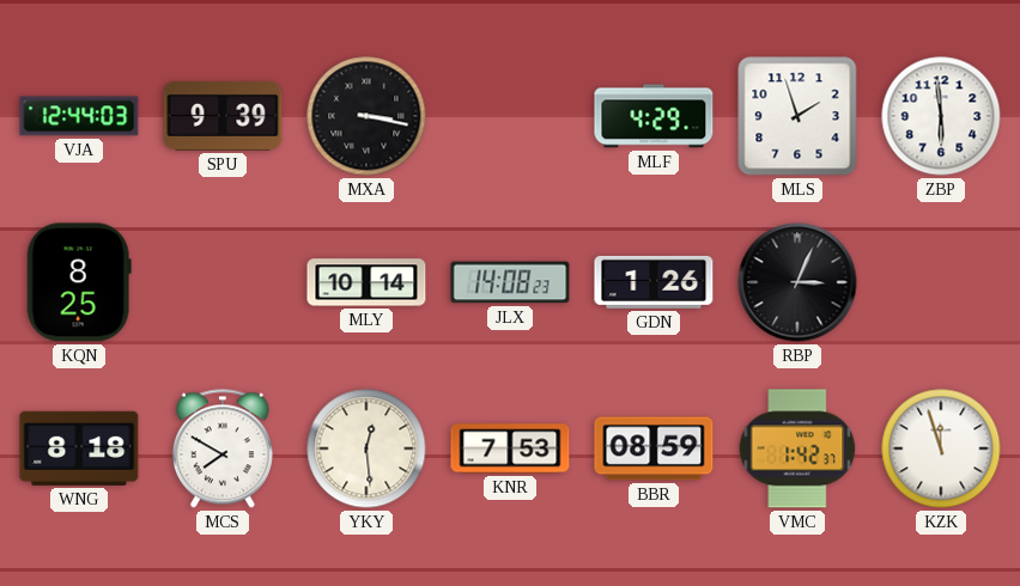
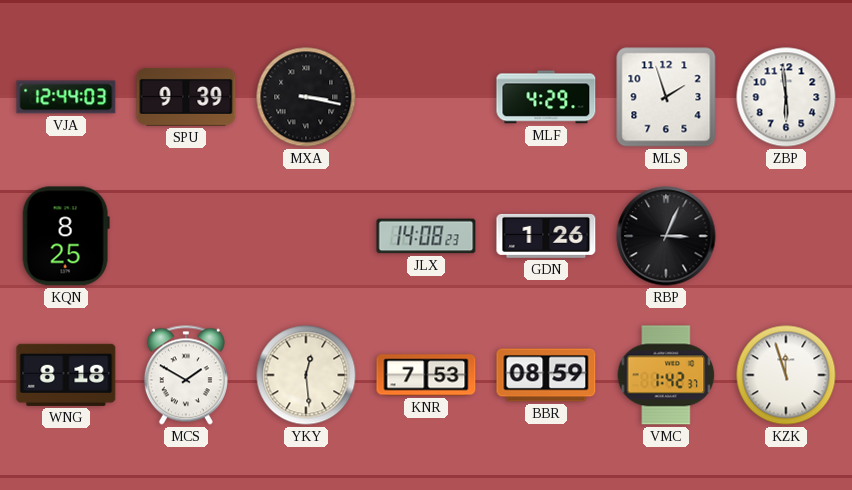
MLY: 10:14 -> none
MCS: 7:50 -> 1:50
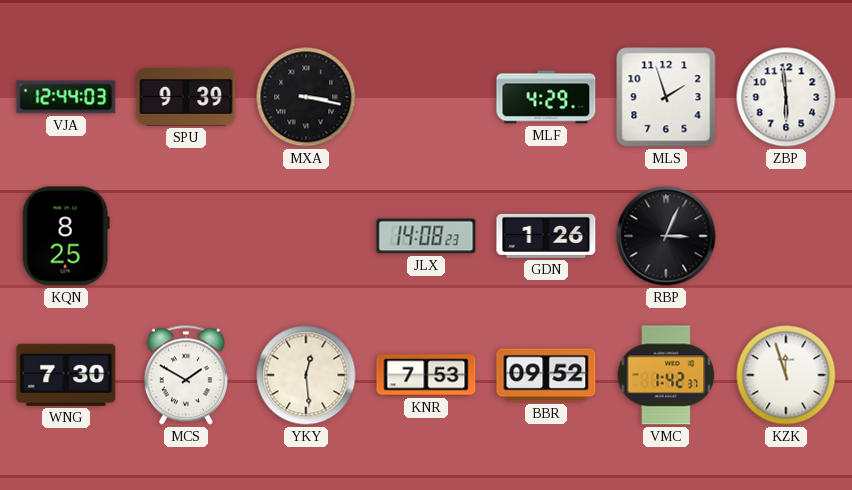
WNG: 8:18 -> 7:30
BBR: 08:59 -> 09:52
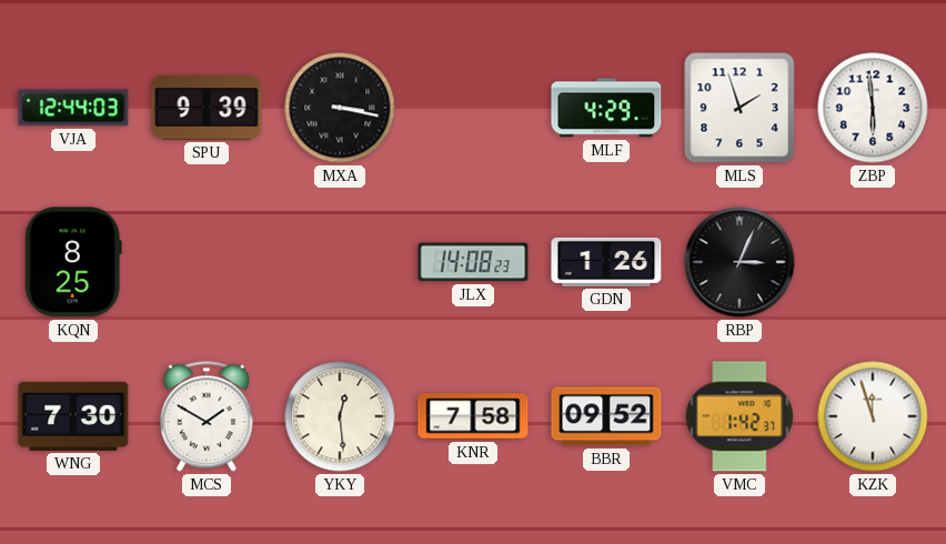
KNR: 7:53 -> 7:58
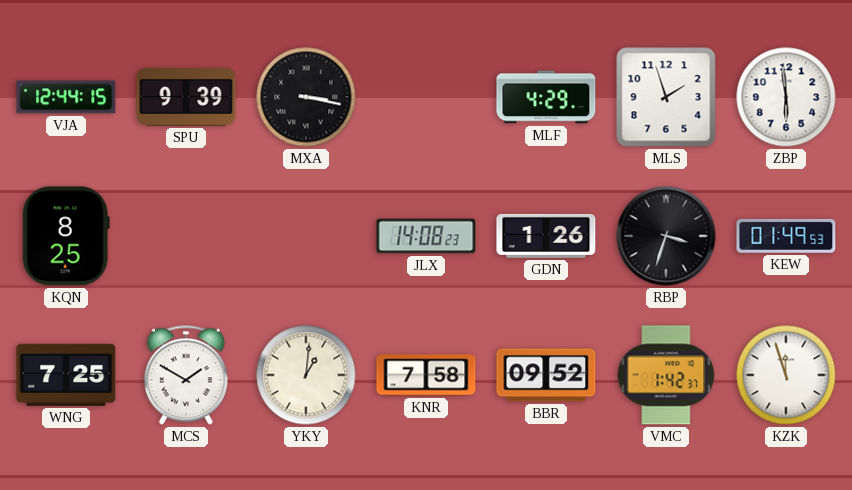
VJA: 12:44:03 -> 12:44:15
RBP: 3:04 -> 3:33
KEW: none -> 01:49
WNG: 7:30 -> 7:25
YKY: 12:29 -> 1:01
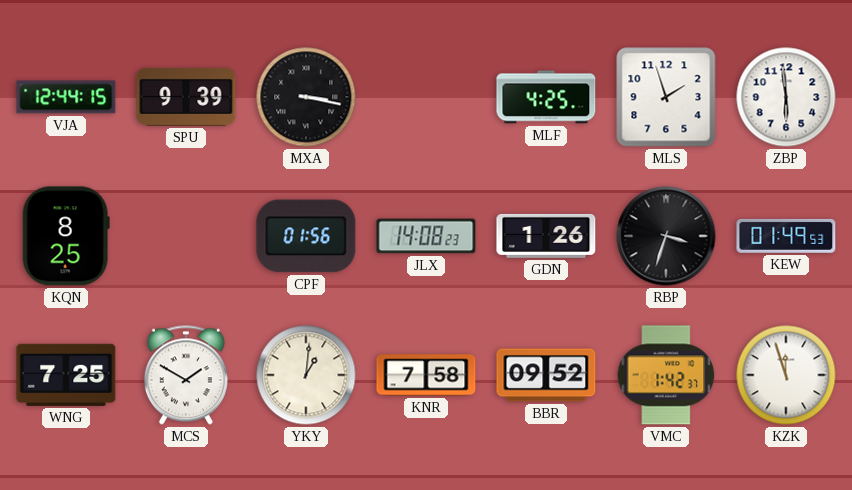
MLF: 4:29 -> 4:25
CPF: none -> 01:56
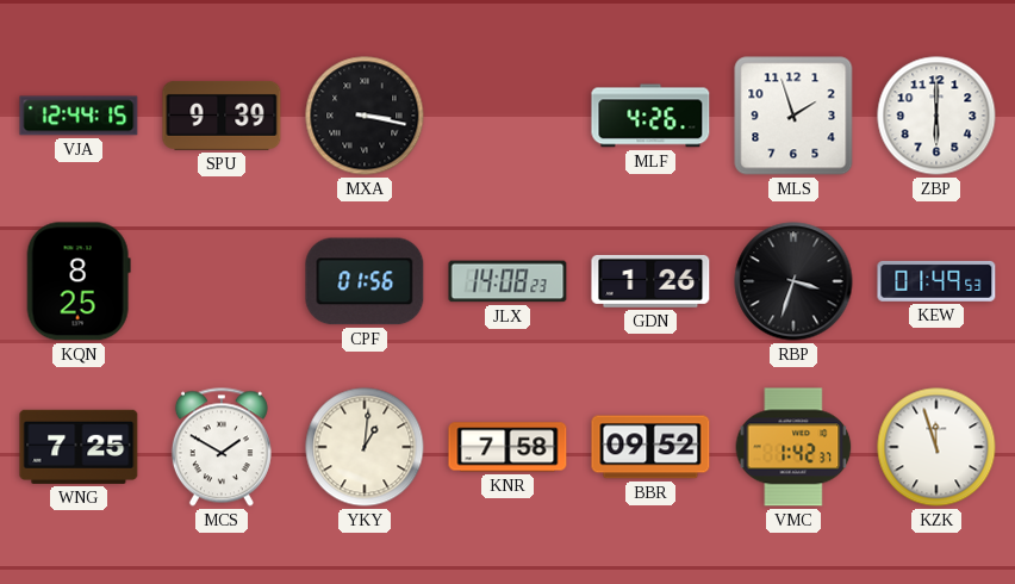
MLF: 4:25 -> 4:26
ZBP: 5:59 -> 6:00
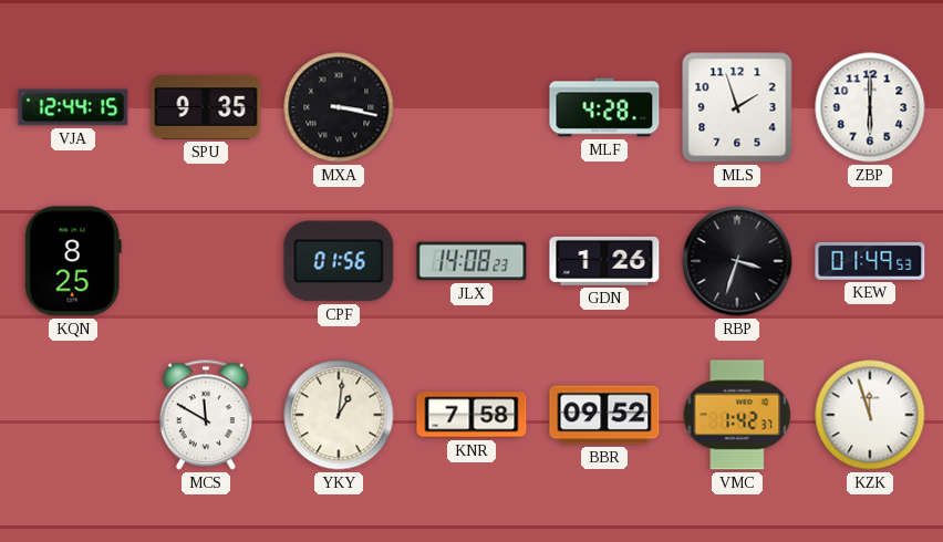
SPU: 9:39 -> 9:35
MLF: 4:26 -> 4:28
WNG: 7:25 -> none
MCS: 1:50 -> 11:50
